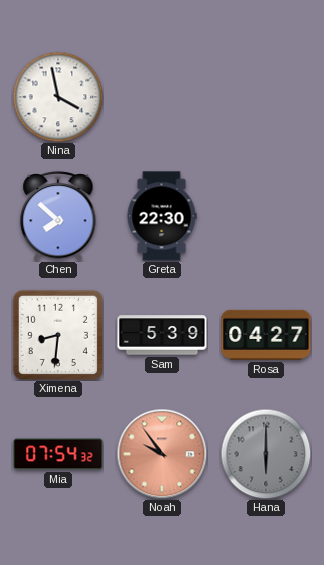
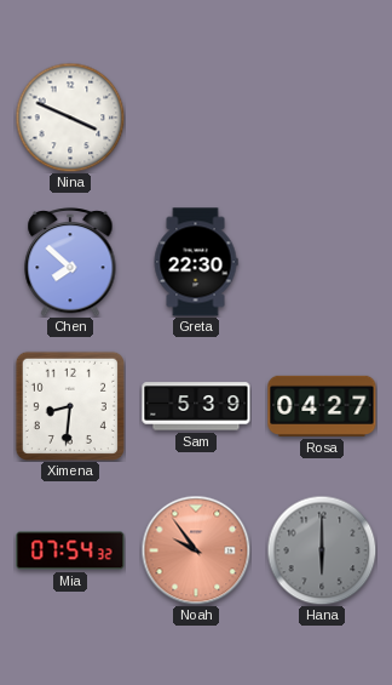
Nina: 3:58 -> 3:49
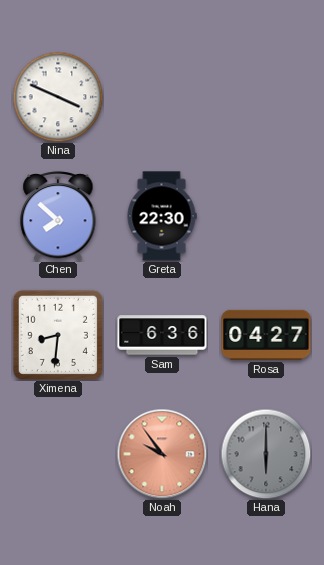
Sam: 5:39 -> 6:36
Mia: 07:54 -> none
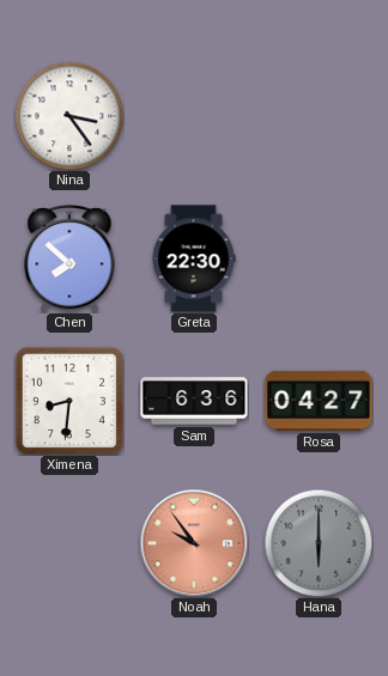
Nina: 3:49 -> 3:24
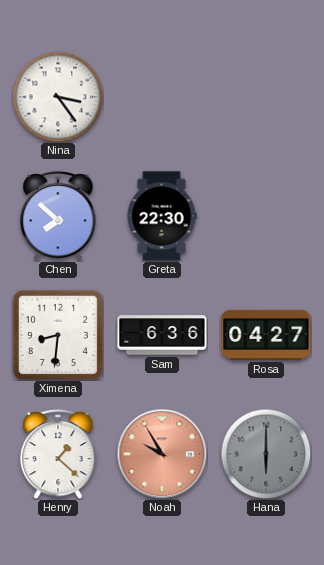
Henry: none -> 1:22
Noah: 9:54 -> 9:55
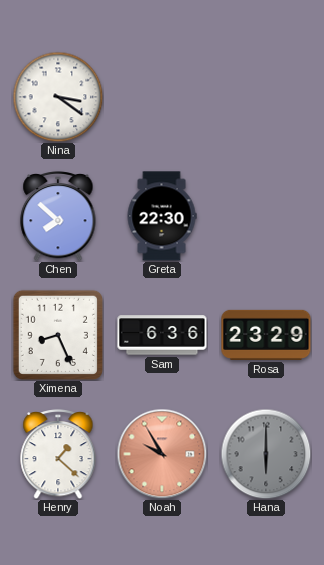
Nina: 3:24 -> 3:21
Ximena: 8:31 -> 8:26
Rosa: 04:27 -> 23:29
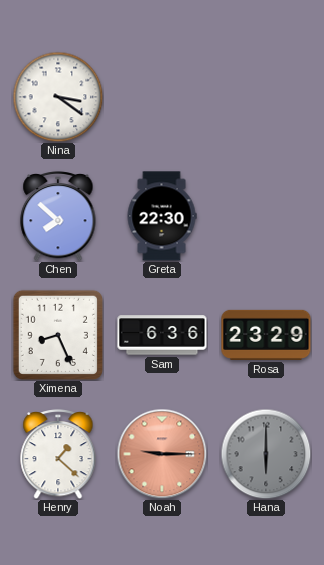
Noah: 9:55 -> 9:15
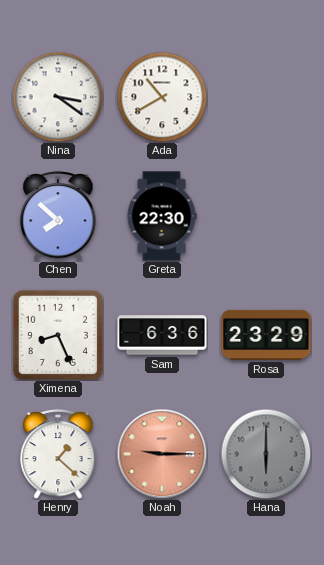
Ada: none -> 10:40
